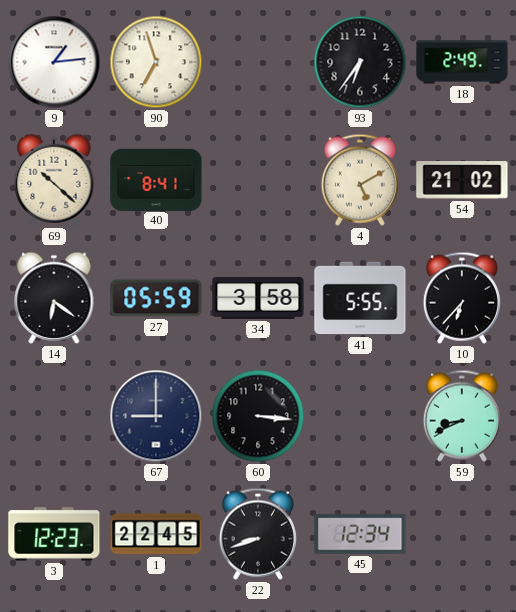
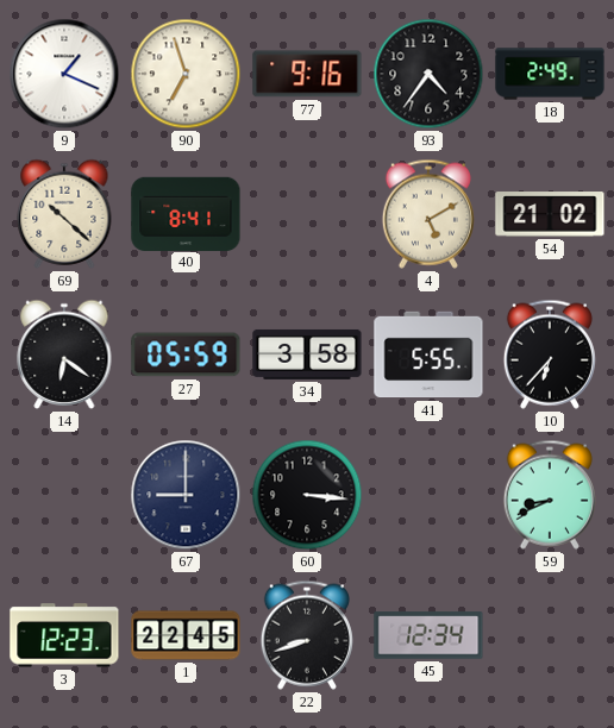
9: 1:14 -> 1:19
77: none -> 9:16
93: 6:36 -> 4:36
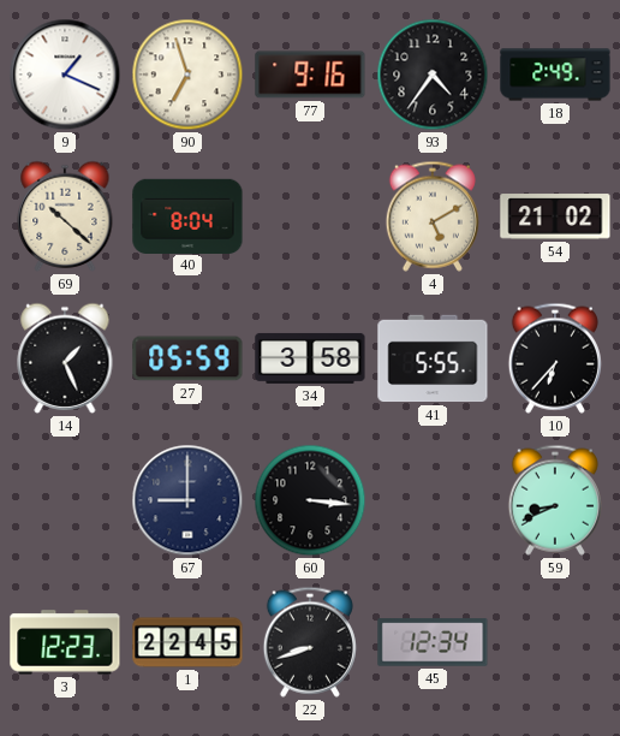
40: 8:41 -> 8:04
14: 6:21 -> 1:26
